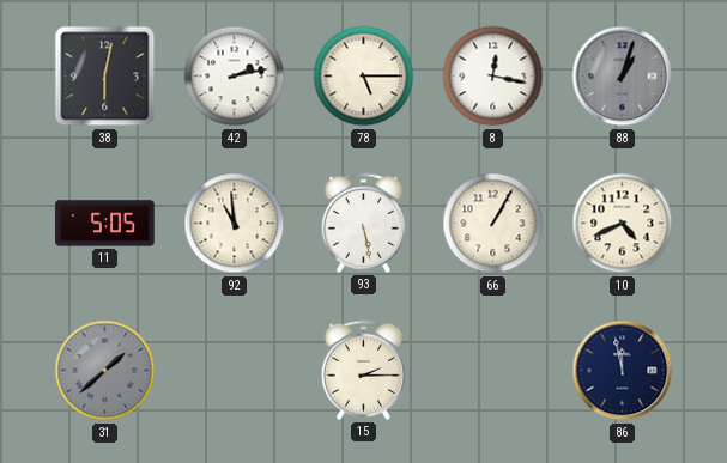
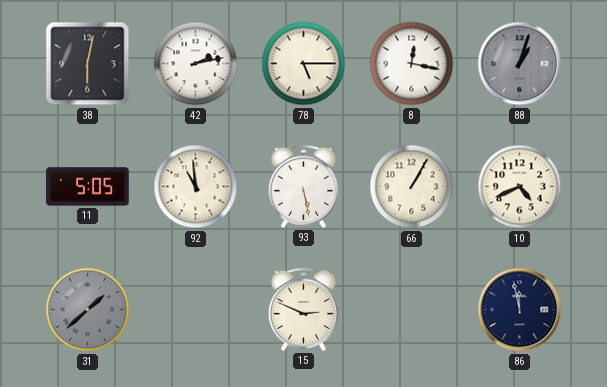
15: 2:15 -> 2:49
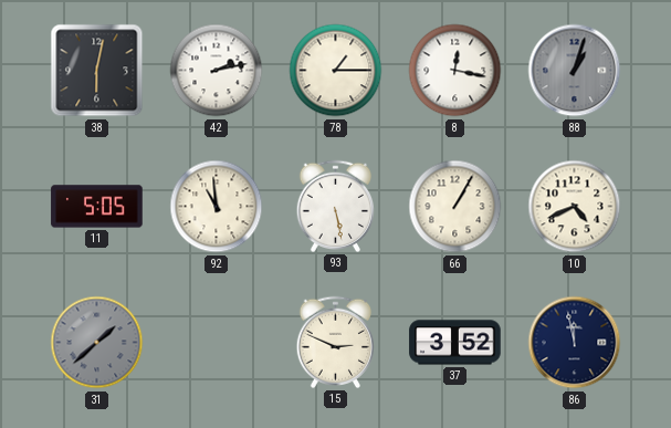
78: 5:15 -> 1:15
37: none -> 3:52
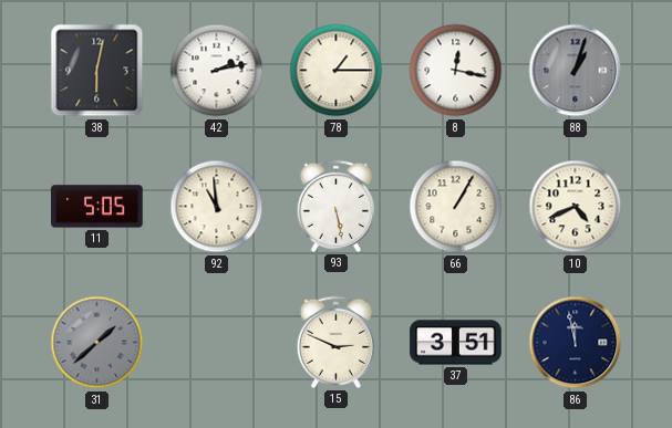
37: 3:52 -> 3:51
